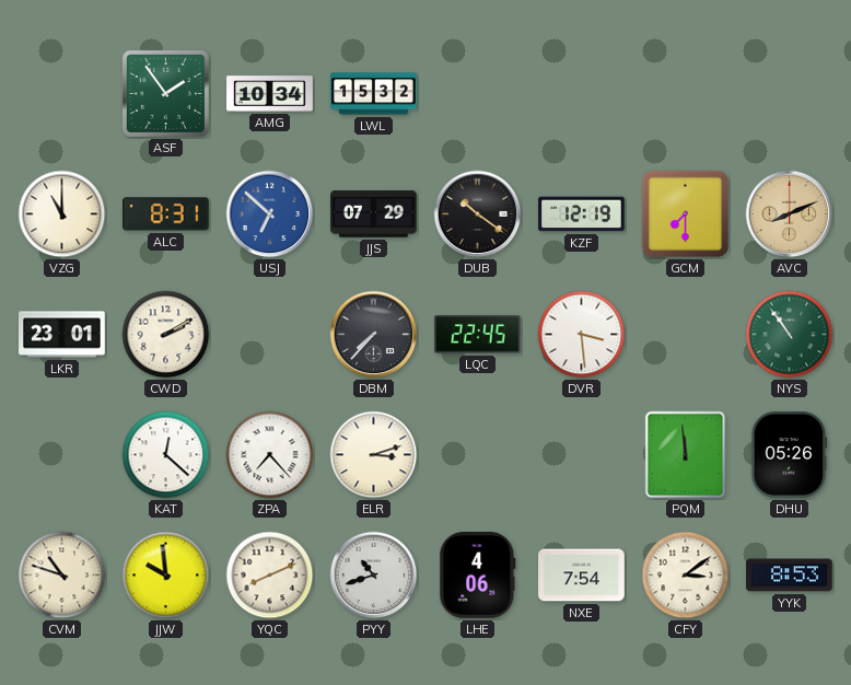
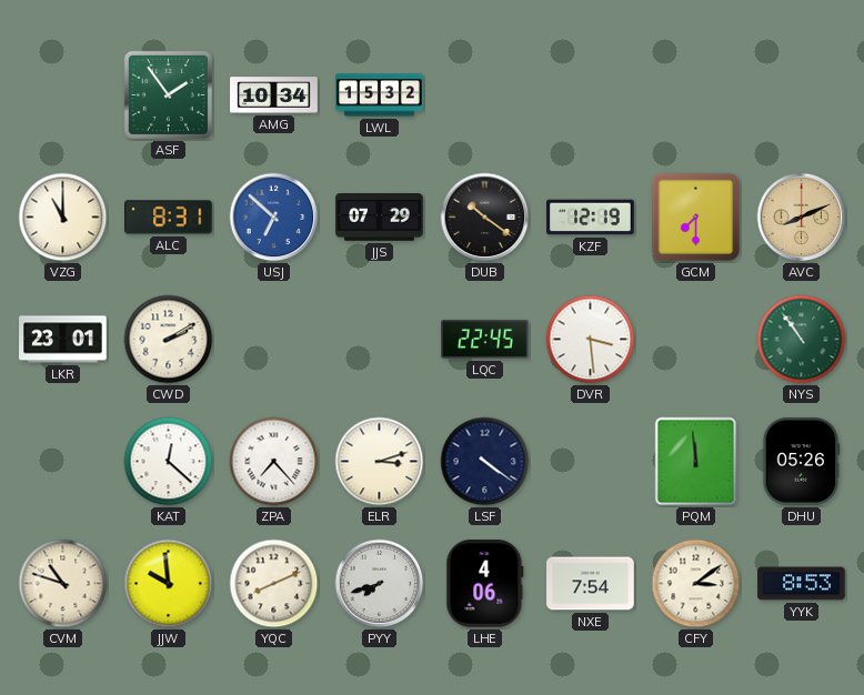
DBM: 7:37 -> none
LSF: none -> 4:21
PYY: 10:42 -> 7:42
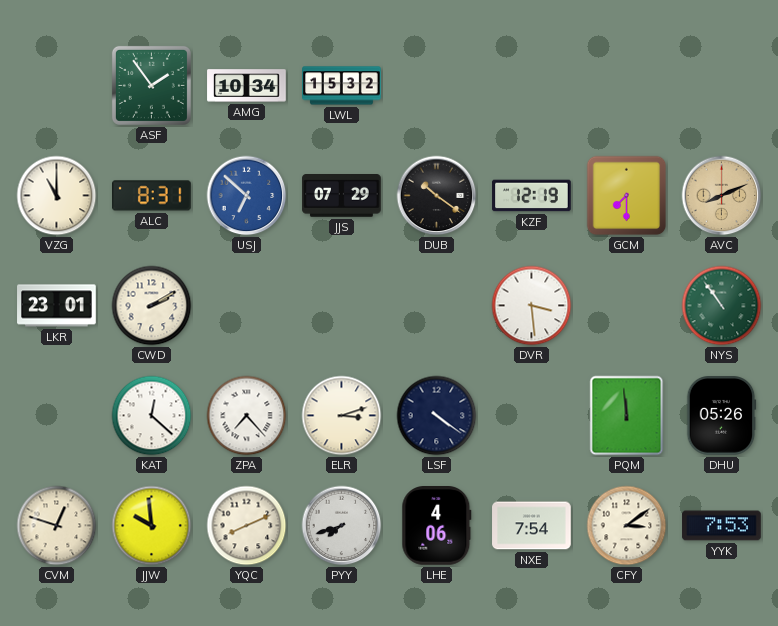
LQC: 22:45 -> none
CVM: 10:48 -> 12:48
YYK: 8:53 -> 7:53
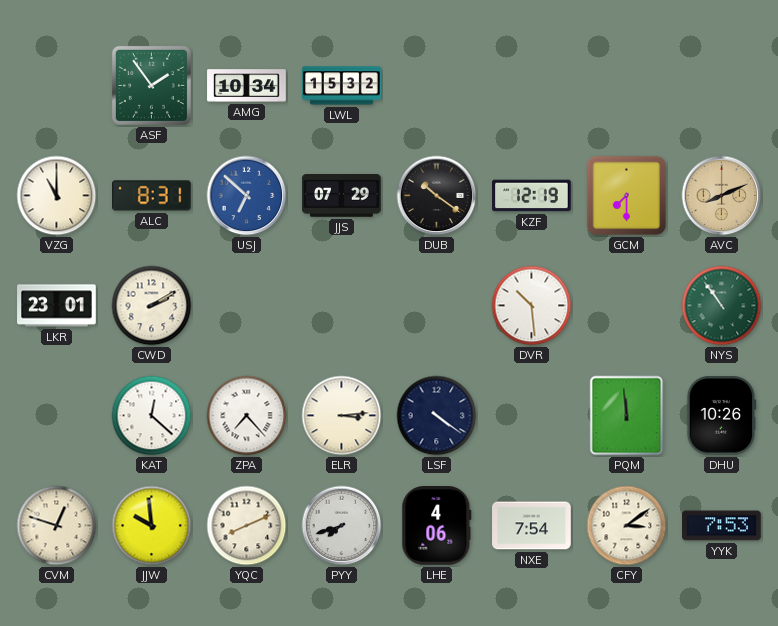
DVR: 3:29 -> 10:29
ELR: 3:12 -> 3:14
DHU: 05:26 -> 10:26
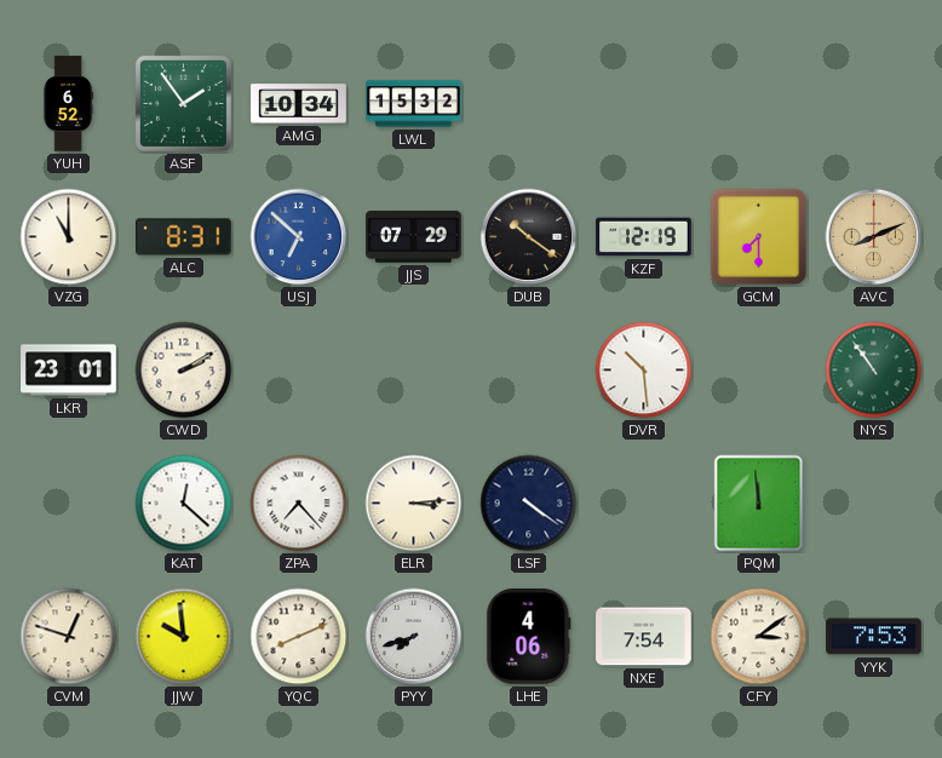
YUH: none -> 6:52
DHU: 10:26 -> none
